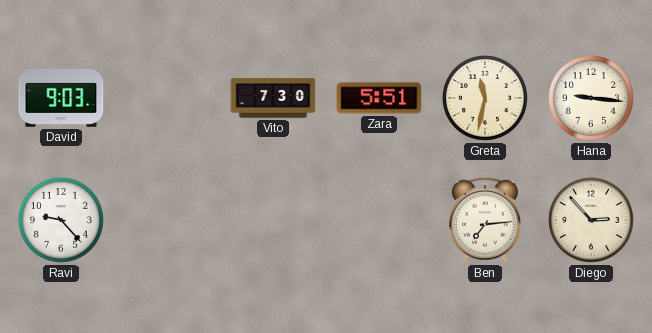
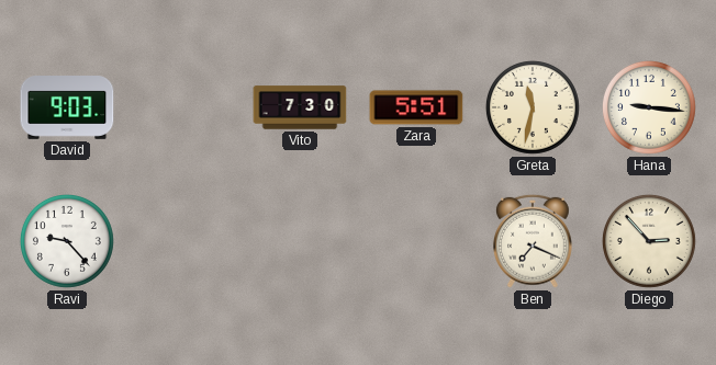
Ben: 7:14 -> 7:19
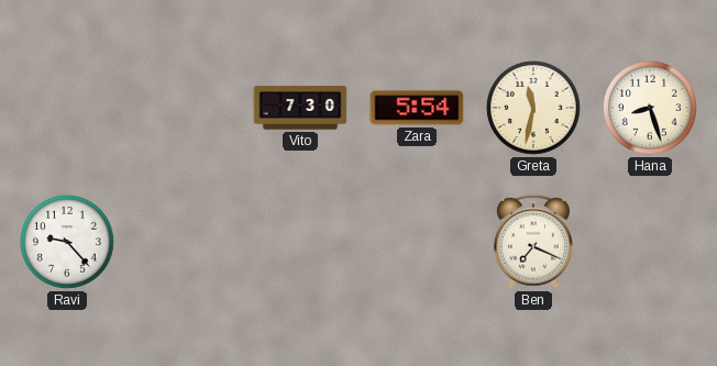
David: 9:03 -> none
Zara: 5:51 -> 5:54
Hana: 9:16 -> 8:27
Diego: 2:53 -> none
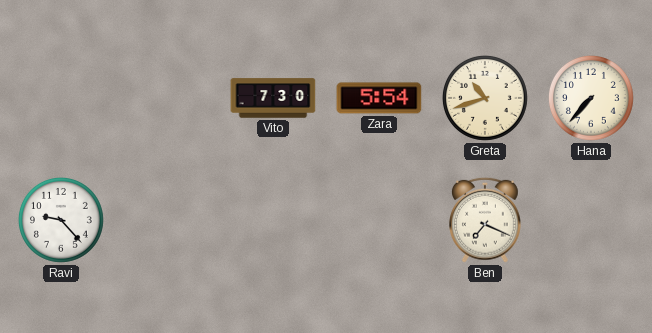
Greta: 11:32 -> 10:42
Hana: 8:27 -> 7:37
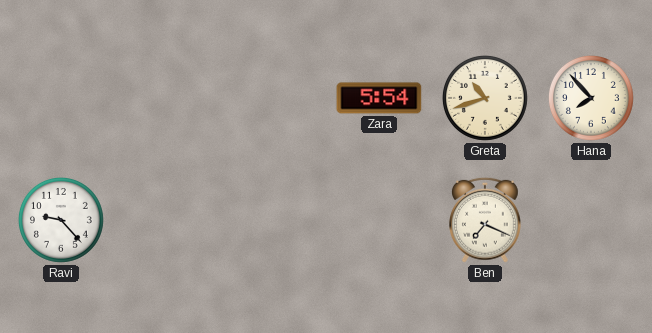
Vito: 7:30 -> none
Hana: 7:37 -> 7:53
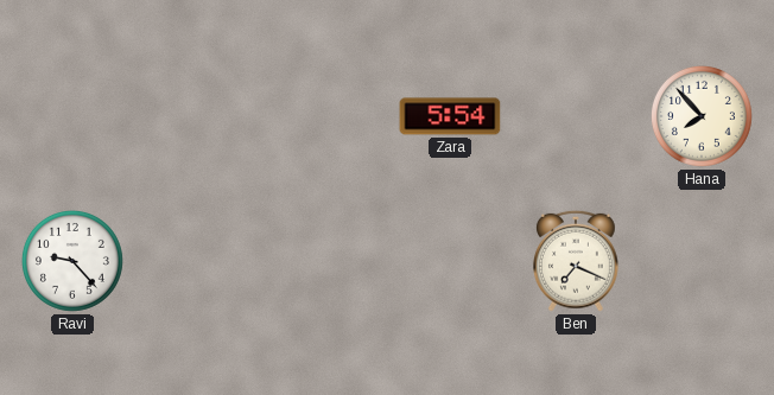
Greta: 10:42 -> none
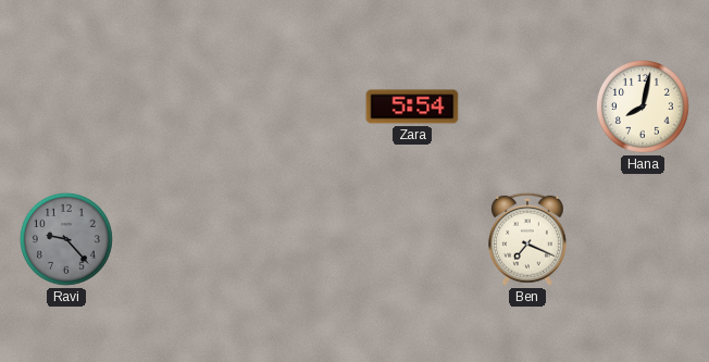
Hana: 7:53 -> 8:02
Ravi dial: white -> grey
